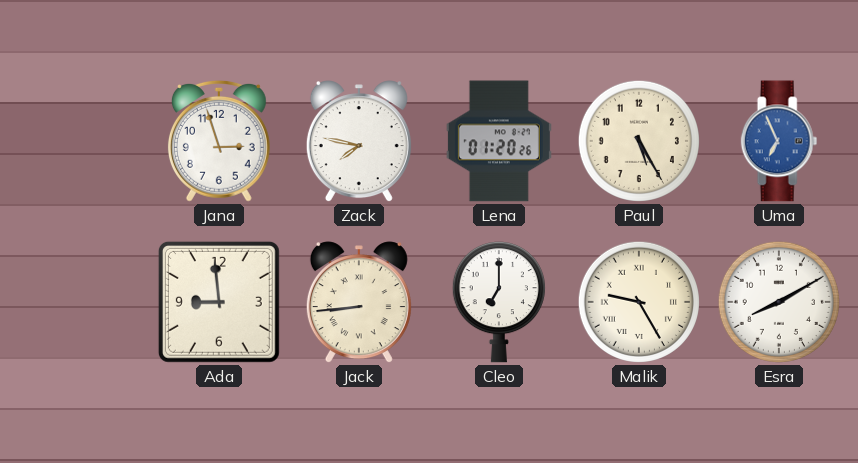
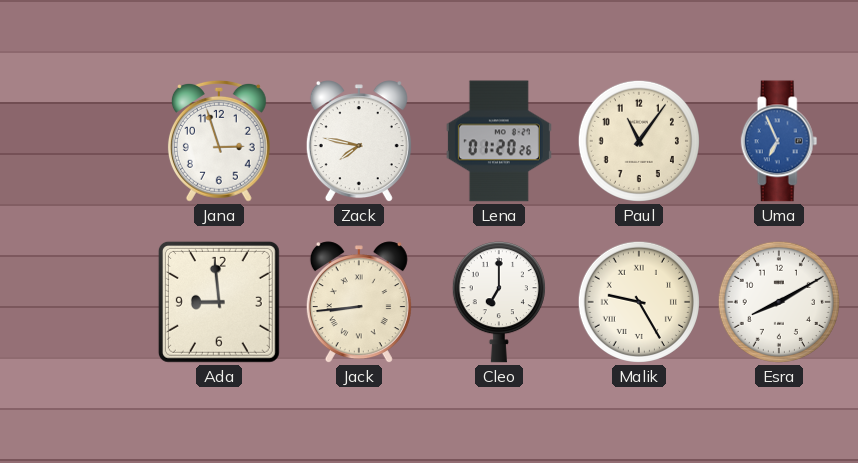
Paul: 5:25 -> 11:06
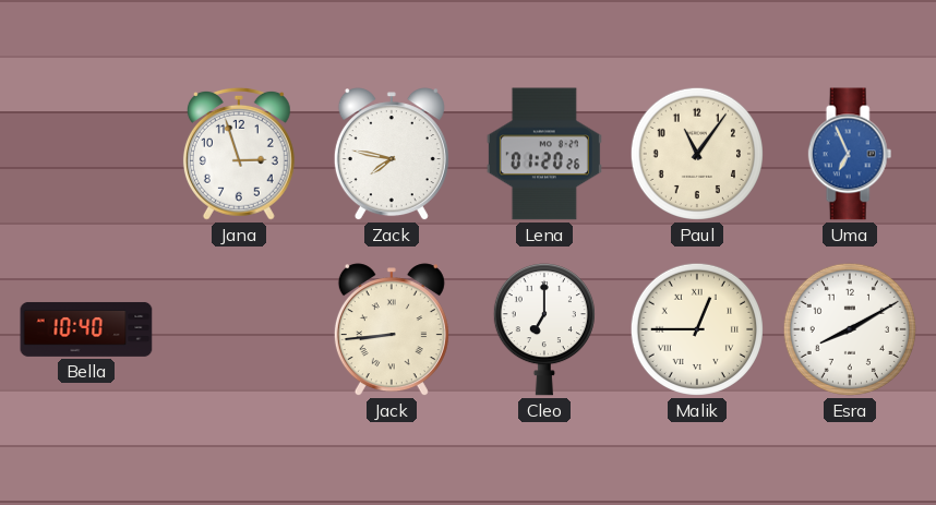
Bella: none -> 10:40
Ada: 8:59 -> none
Malik: 9:25 -> 12:45
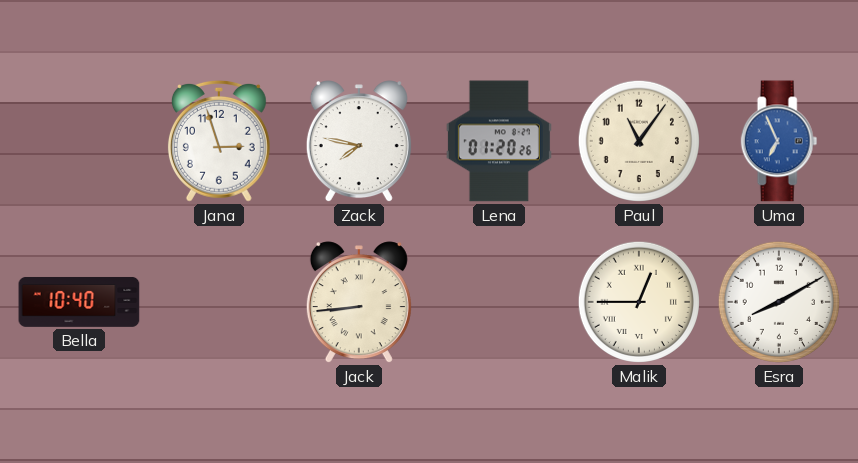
Cleo: 7:00 -> none
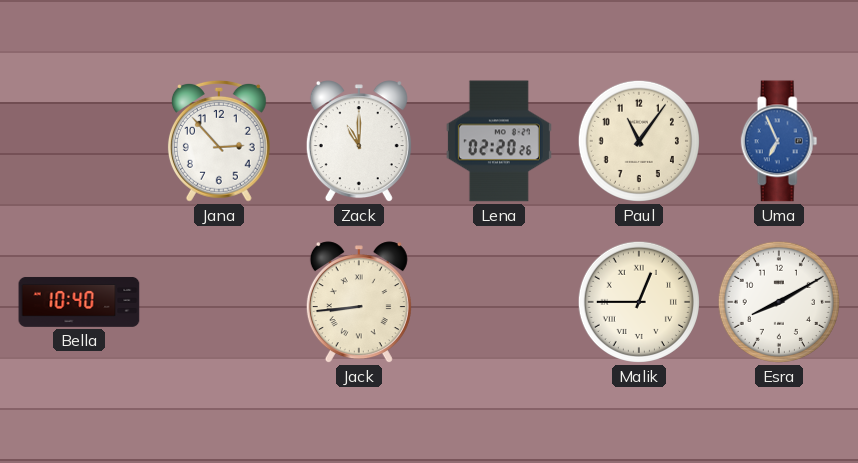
Jana: 2:57 -> 2:53
Zack: 7:47 -> 11:00
Lena: 01:20 -> 02:20
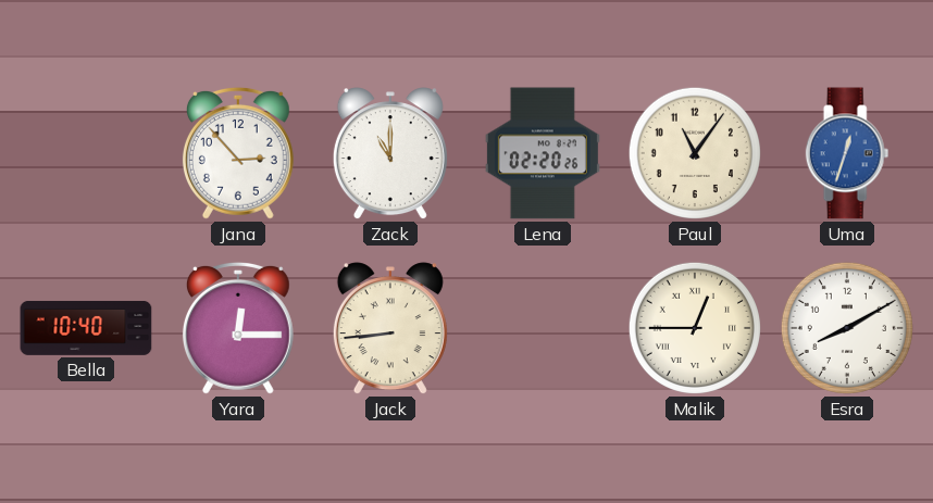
Uma: 6:56 -> 12:33
Yara: none -> 12:15
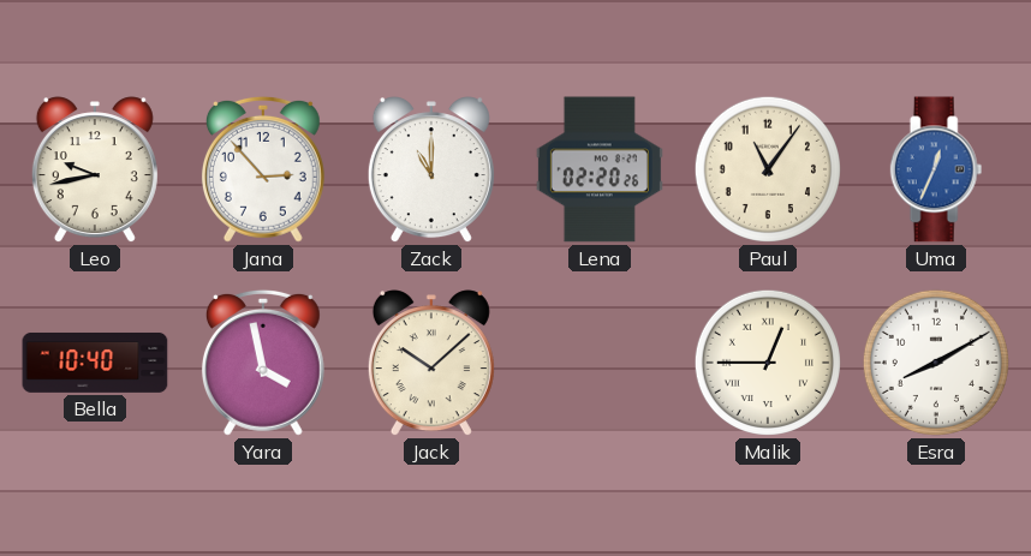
Leo: none -> 9:43
Uma: 12:33 -> 12:34
Yara: 12:15 -> 3:58
Jack: 8:44 -> 10:08
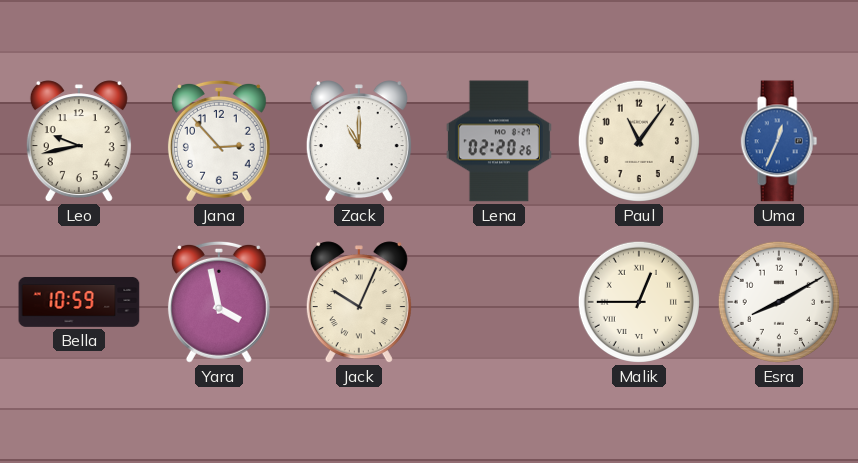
Bella: 10:40 -> 10:59
Jack: 10:08 -> 10:04
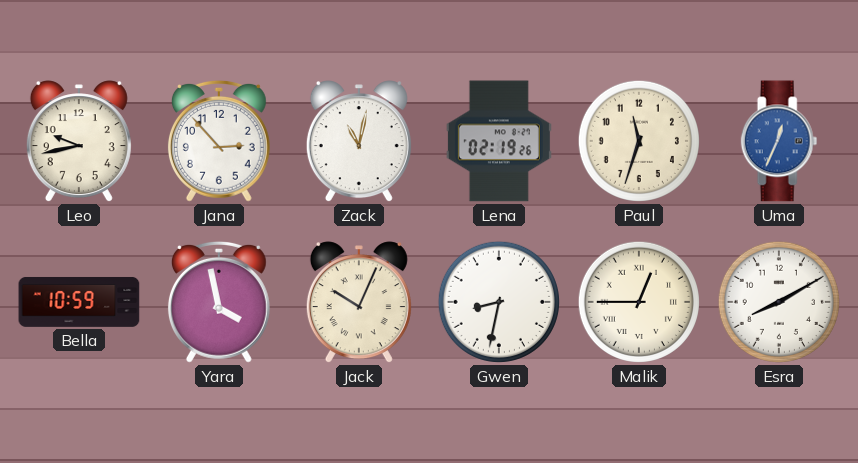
Zack: 11:00 -> 11:02
Lena: 02:20 -> 02:19
Paul: 11:06 -> 11:33
Gwen: none -> 8:32
